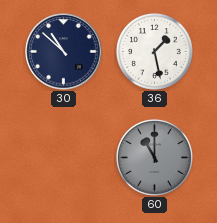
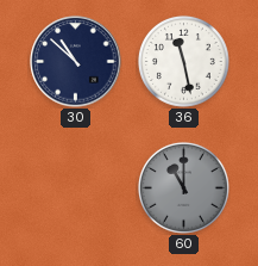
36: 1:28 -> 11:28
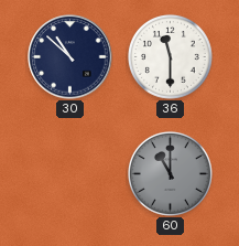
36: 11:28 -> 11:30
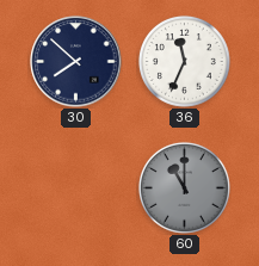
30: 10:52 -> 7:52
36: 11:30 -> 11:34
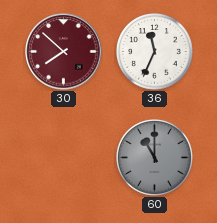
30 dial: navy -> burgundy
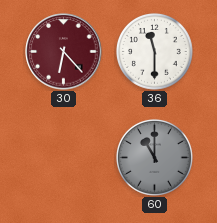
30: 7:52 -> 6:23
36: 11:34 -> 11:30
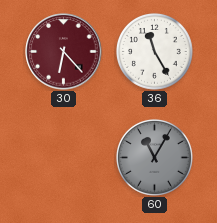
36: 11:30 -> 11:25
60: 11:00 -> 11:05
